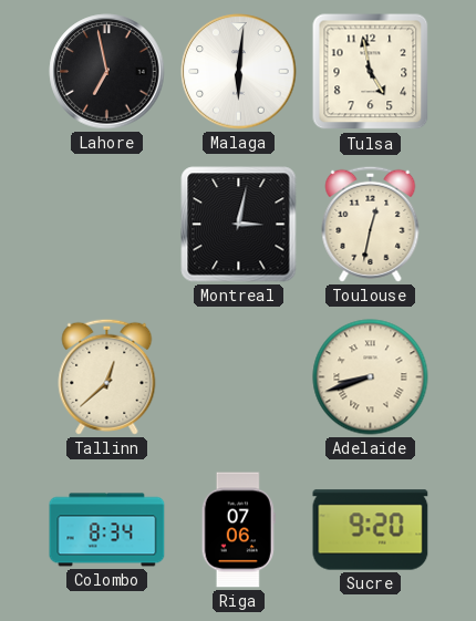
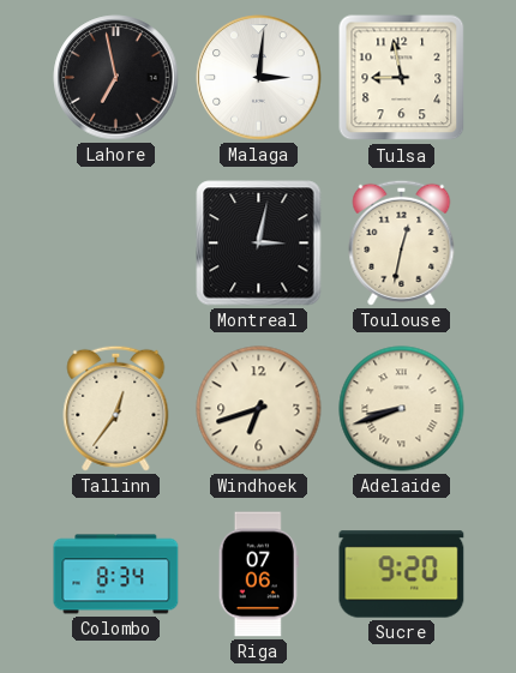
Malaga: 6:01 -> 3:01
Tulsa: 4:58 -> 8:58
Tallinn: 12:38 -> 12:36
Windhoek: none -> 6:42
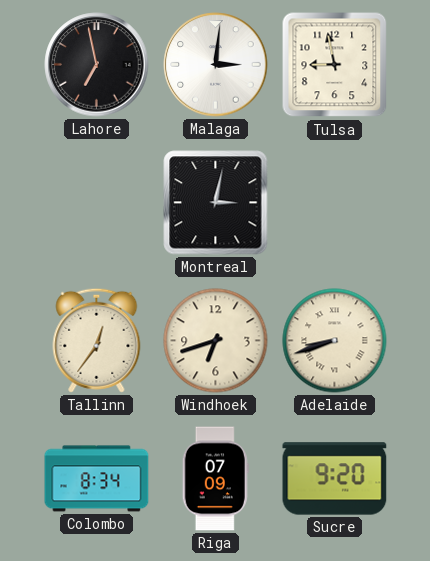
Toulouse: 12:32 -> none
Riga: 07:06 -> 07:09
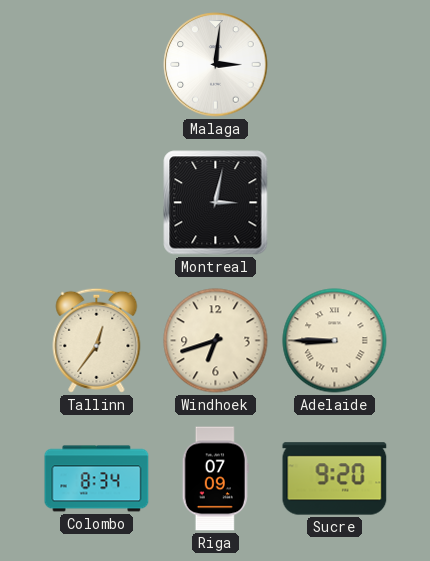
Lahore: 6:58 -> none
Tulsa: 8:58 -> none
Adelaide: 8:42 -> 8:45
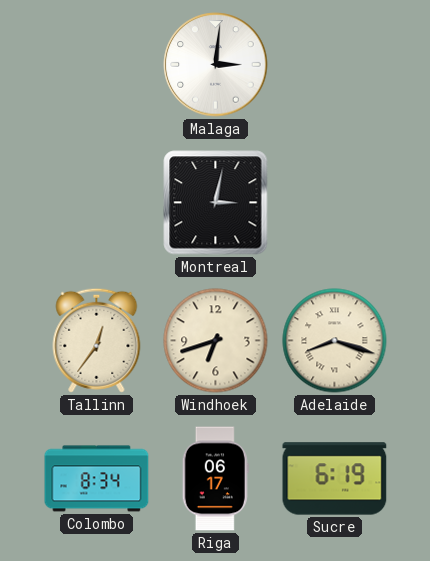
Adelaide: 8:45 -> 8:18
Riga: 07:09 -> 06:17
Sucre: 9:20 -> 6:19
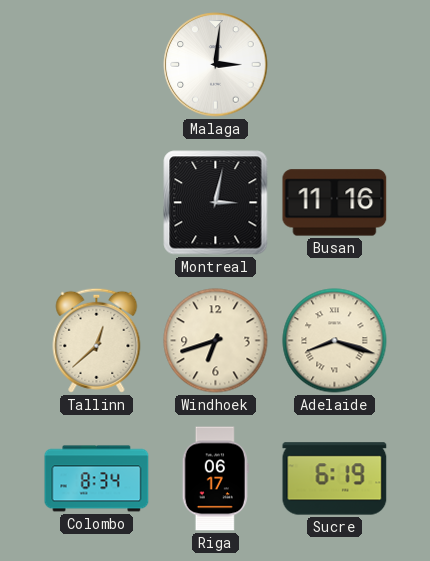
Busan: none -> 11:16
Tallinn: 12:36 -> 12:38
